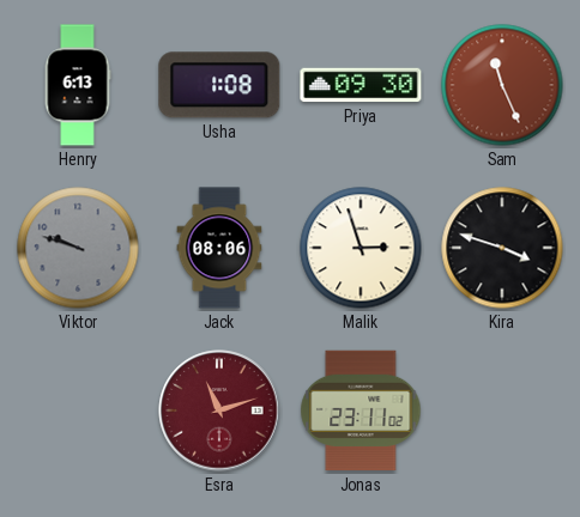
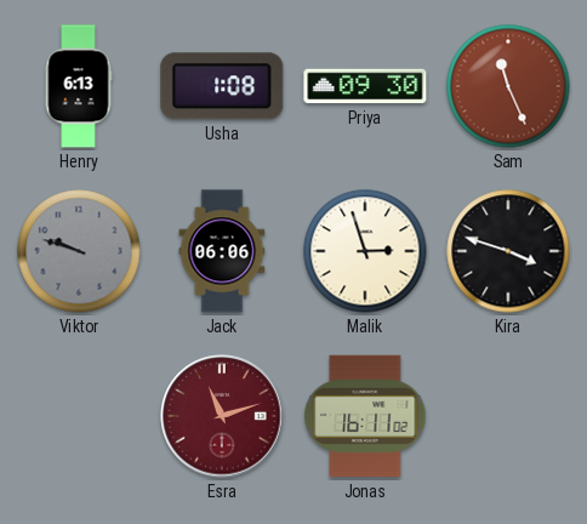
Jack: 08:06 -> 06:06
Jonas: 23:11 -> 16:11
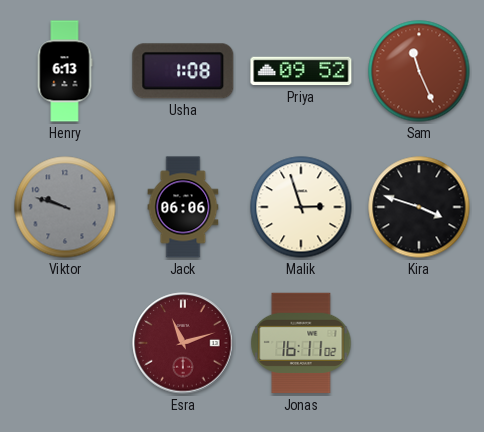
Priya: 09:30 -> 09:52
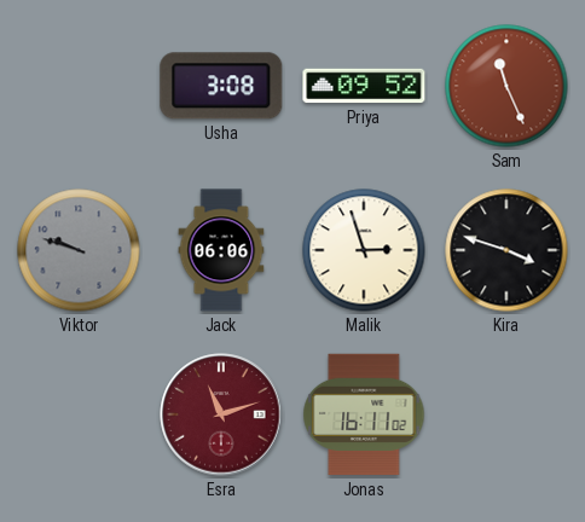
Henry: 6:13 -> none
Usha: 1:08 -> 3:08
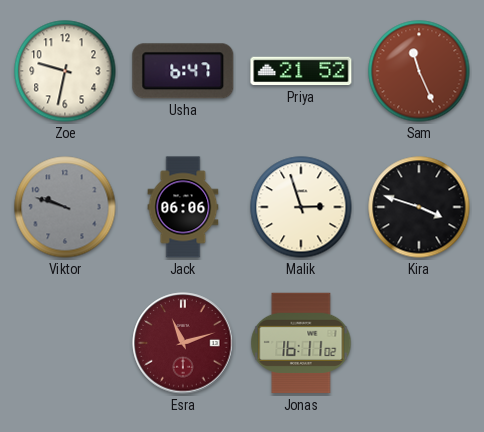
Zoe: none -> 9:32
Usha: 3:08 -> 6:47
Priya: 09:52 -> 21:52
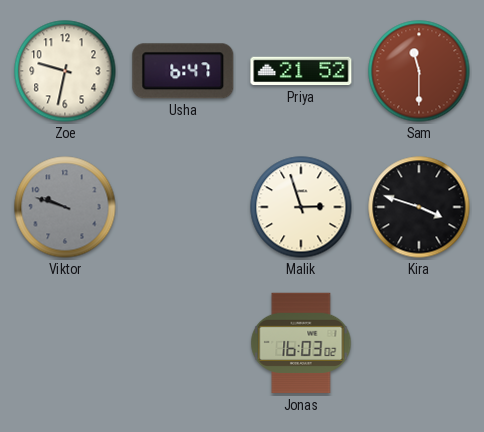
Sam: 11:26 -> 11:30
Jack: 06:06 -> none
Esra: 11:12 -> none
Jonas: 16:11 -> 16:03
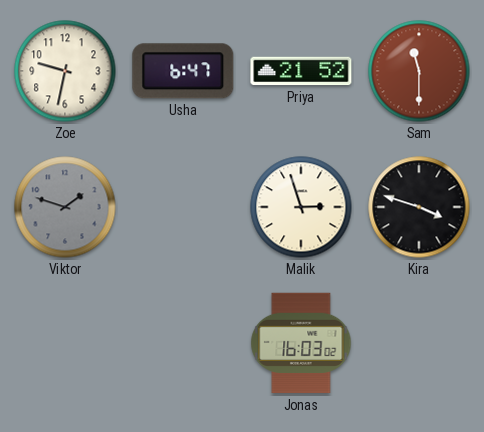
Viktor: 9:48 -> 1:48
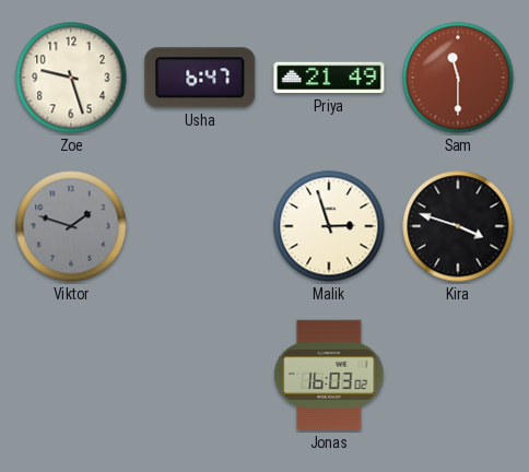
Zoe: 9:32 -> 9:27
Priya: 21:52 -> 21:49
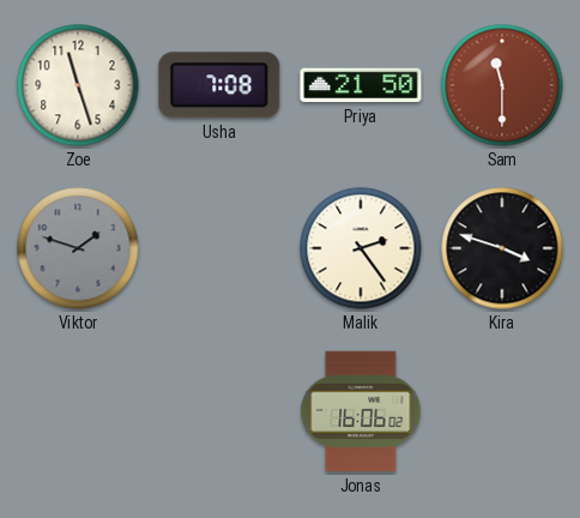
Zoe: 9:27 -> 11:27
Usha: 6:47 -> 7:08
Priya: 21:49 -> 21:50
Malik: 2:57 -> 2:24
Jonas: 16:03 -> 16:06
